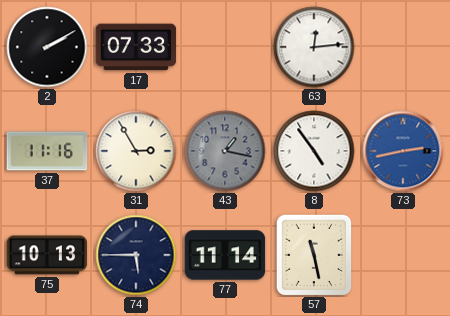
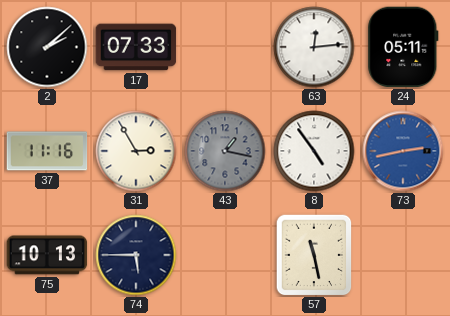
2: 2:10 -> 2:08
24: none -> 05:11
77: 11:14 -> none
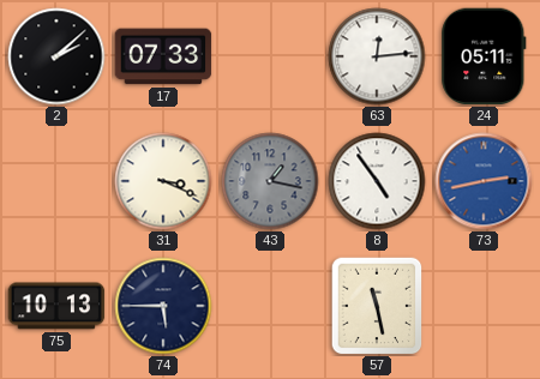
37: 11:16 -> none
31: 2:55 -> 3:19
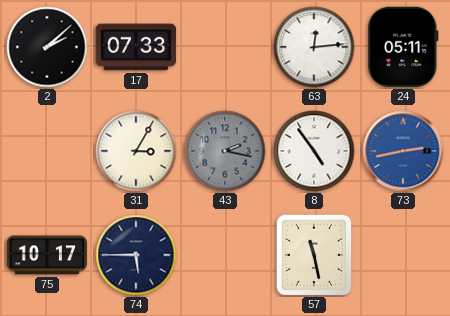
31: 3:19 -> 3:05
43: 1:17 -> 2:17
75: 10:13 -> 10:17
